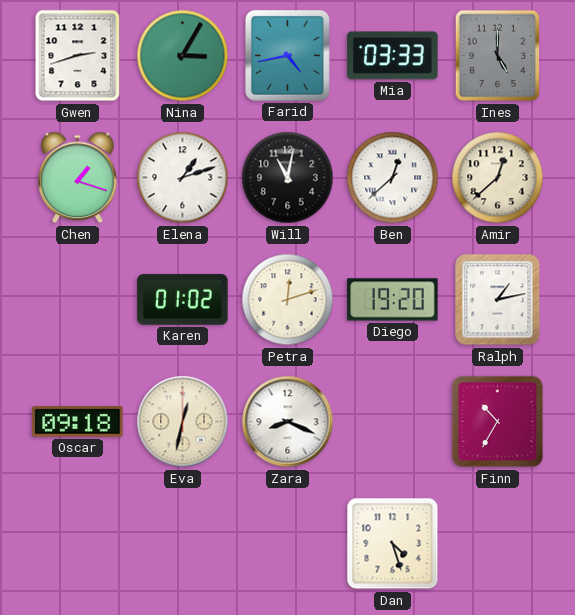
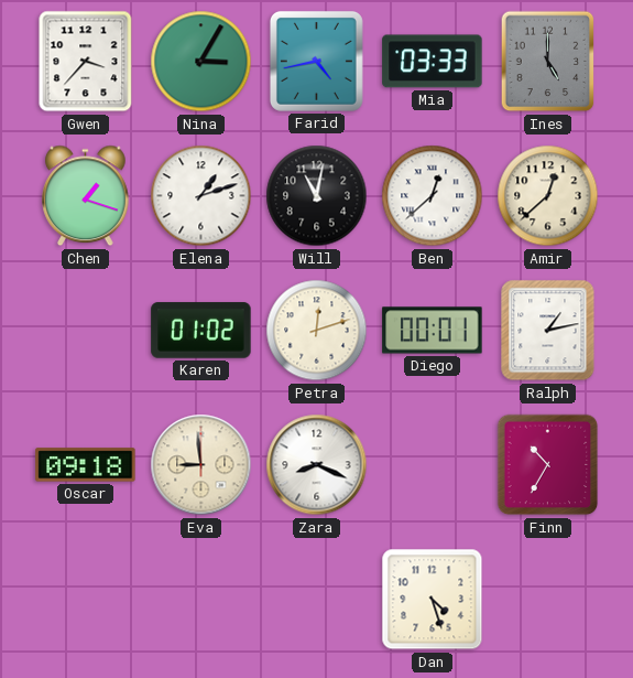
Gwen: 2:42 -> 3:37
Diego: 19:20 -> 00:01
Eva: 12:32 -> 8:59
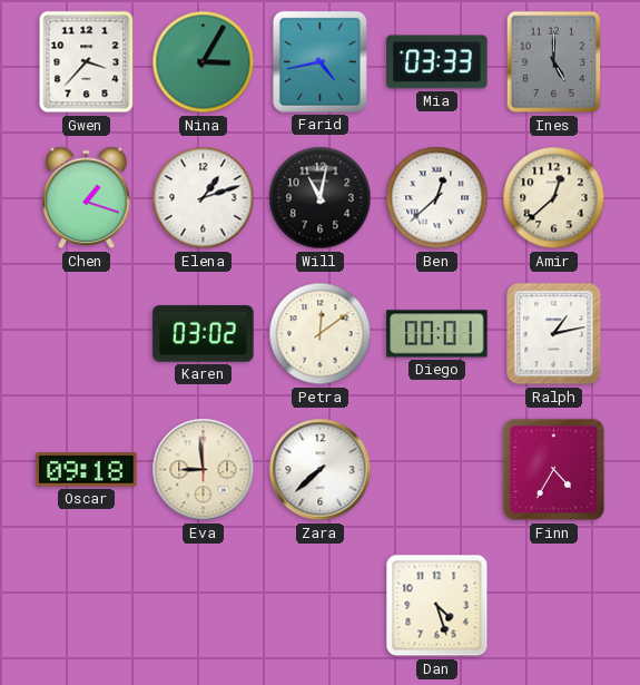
Karen: 01:02 -> 03:02
Petra: 12:12 -> 12:09
Zara: 8:19 -> 7:38
Finn: 10:35 -> 4:35
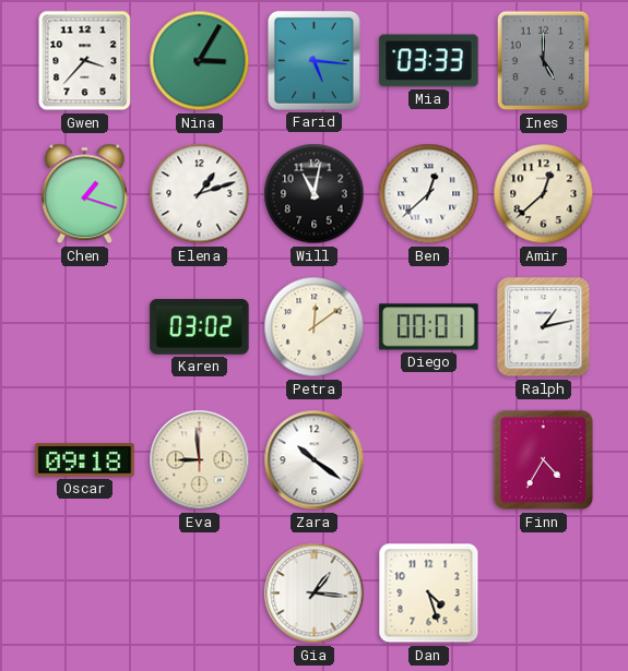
Farid: 4:43 -> 5:16
Zara: 7:38 -> 10:21
Gia: none -> 1:16
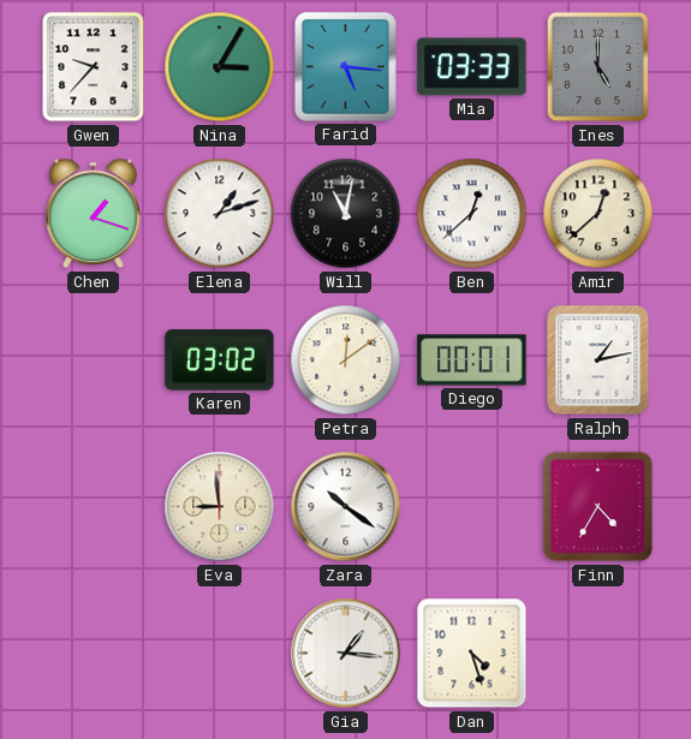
Gwen: 3:37 -> 9:37
Oscar: 09:18 -> none
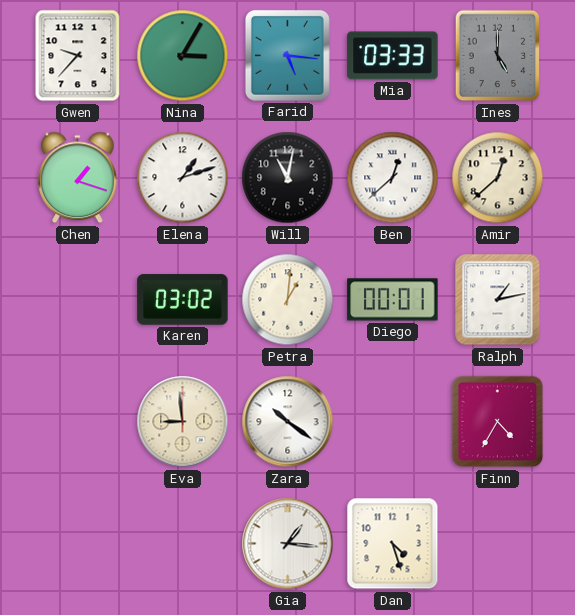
Petra: 12:09 -> 1:01
